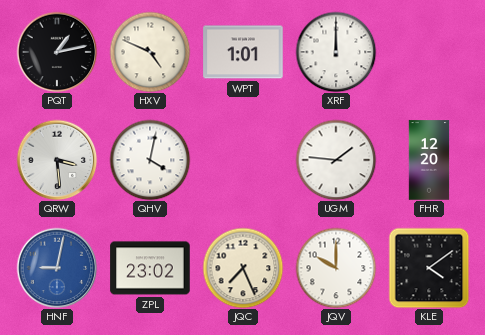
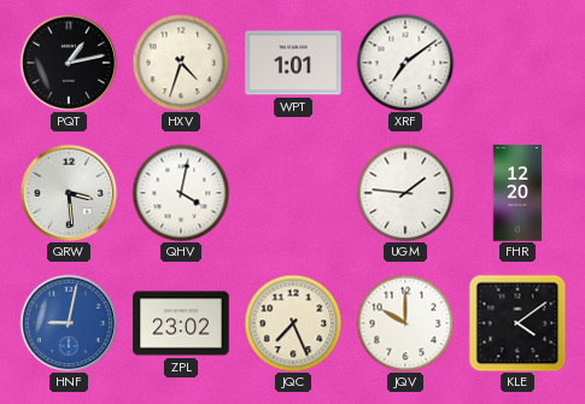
HXV: 4:49 -> 4:33
XRF: 12:00 -> 7:09
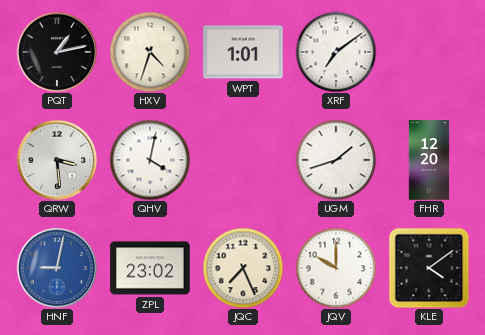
UGM: 1:46 -> 1:42
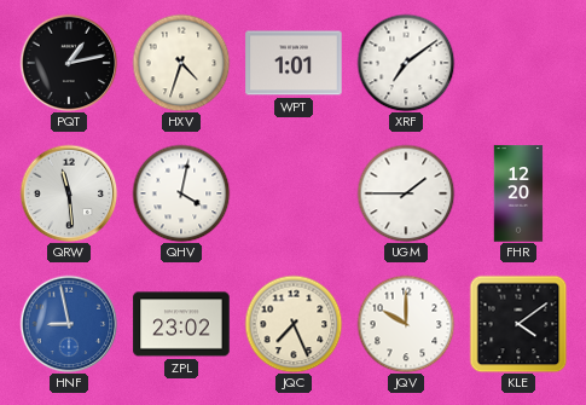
QRW: 3:29 -> 11:29
UGM: 1:42 -> 1:45
HNF: 9:02 -> 8:58
